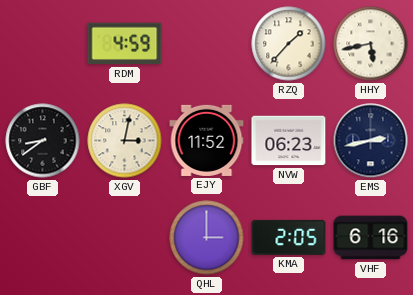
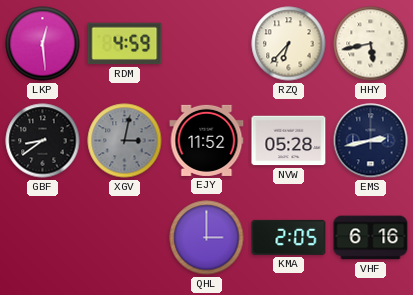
LKP: none -> 12:29
RZQ: 1:37 -> 6:37
XGV dial: cream -> grey
NVW: 06:23 -> 05:28
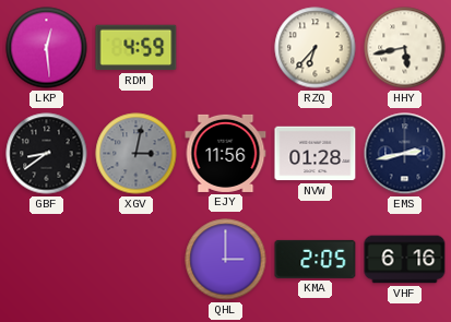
EJY: 11:52 -> 11:56
NVW: 05:28 -> 01:28
